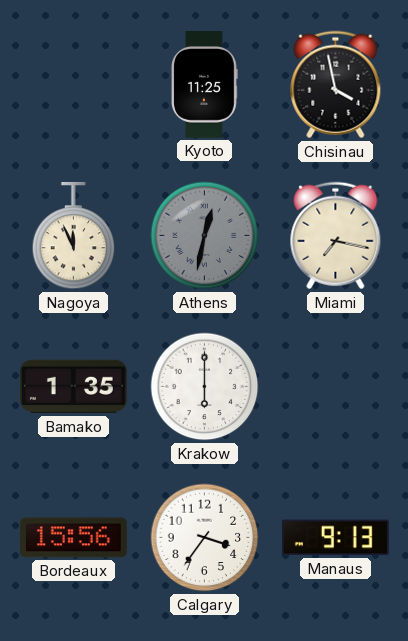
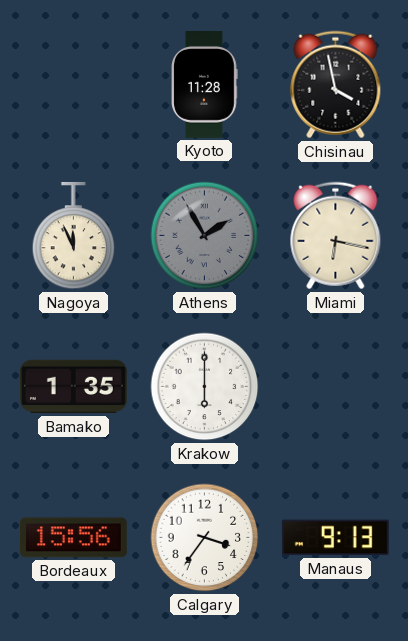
Kyoto: 11:25 -> 11:28
Athens: 12:32 -> 1:55
Miami: 7:17 -> 6:17
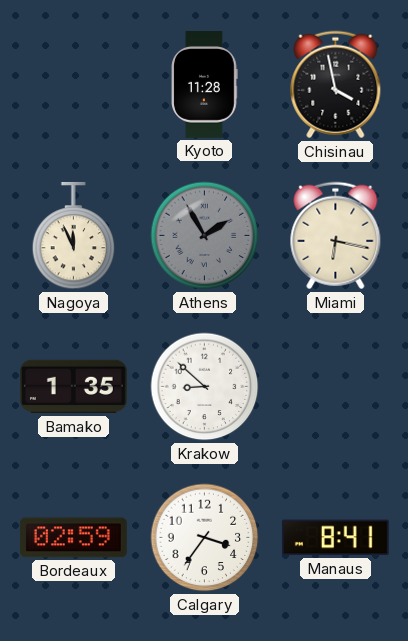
Krakow: 6:00 -> 8:52
Bordeaux: 15:56 -> 02:59
Manaus: 9:13 -> 8:41
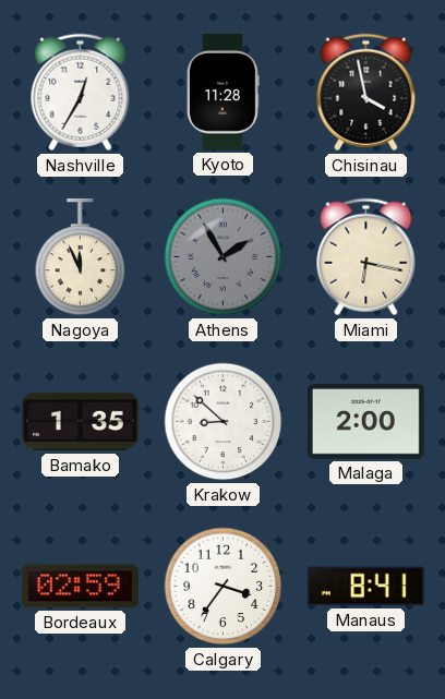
Nashville: none -> 12:35
Malaga: none -> 2:00
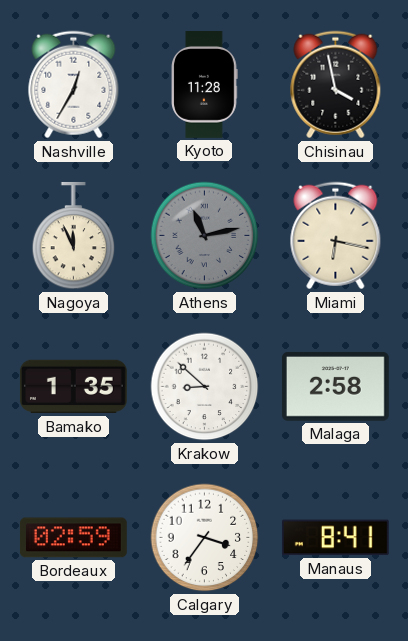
Athens: 1:55 -> 11:13
Malaga: 2:00 -> 2:58
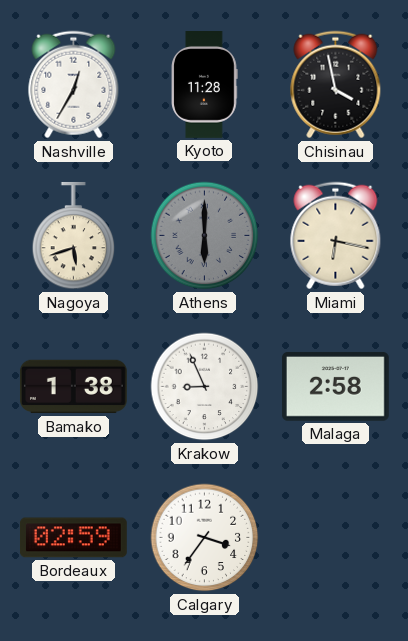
Nagoya: 11:56 -> 5:42
Athens: 11:13 -> 6:00
Bamako: 1:35 -> 1:38
Krakow: 8:52 -> 8:56
Manaus: 8:41 -> none
